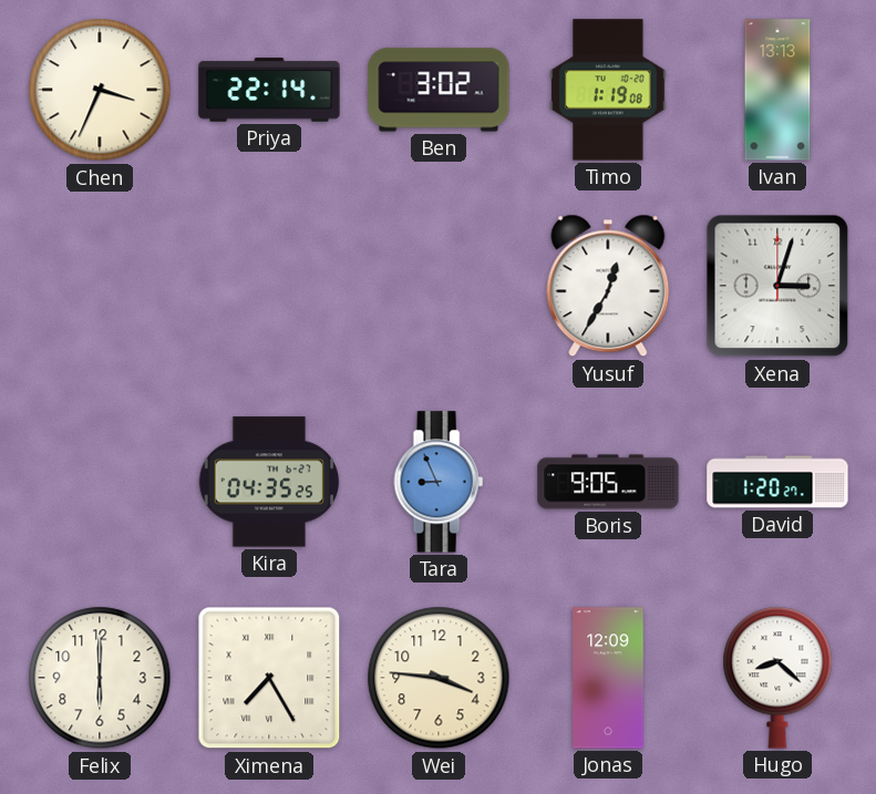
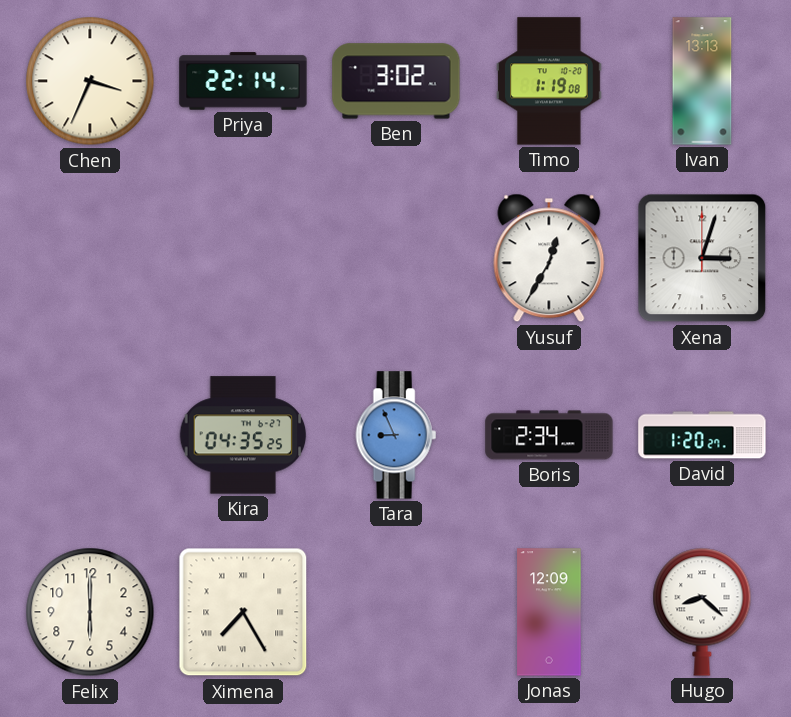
Boris: 9:05 -> 2:34
Wei: 3:46 -> none
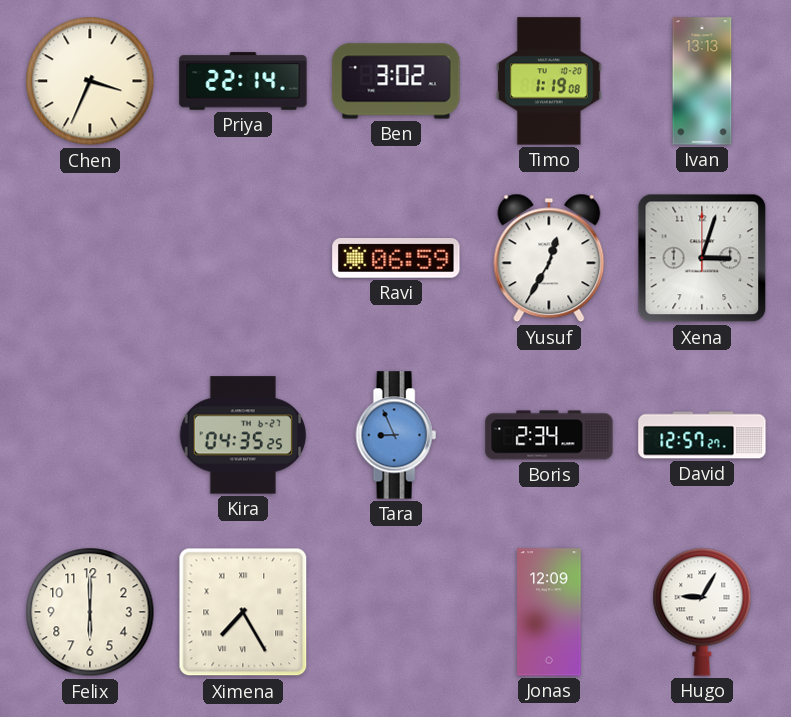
Ravi: none -> 06:59
David: 1:20 -> 12:57
Hugo: 8:22 -> 9:05
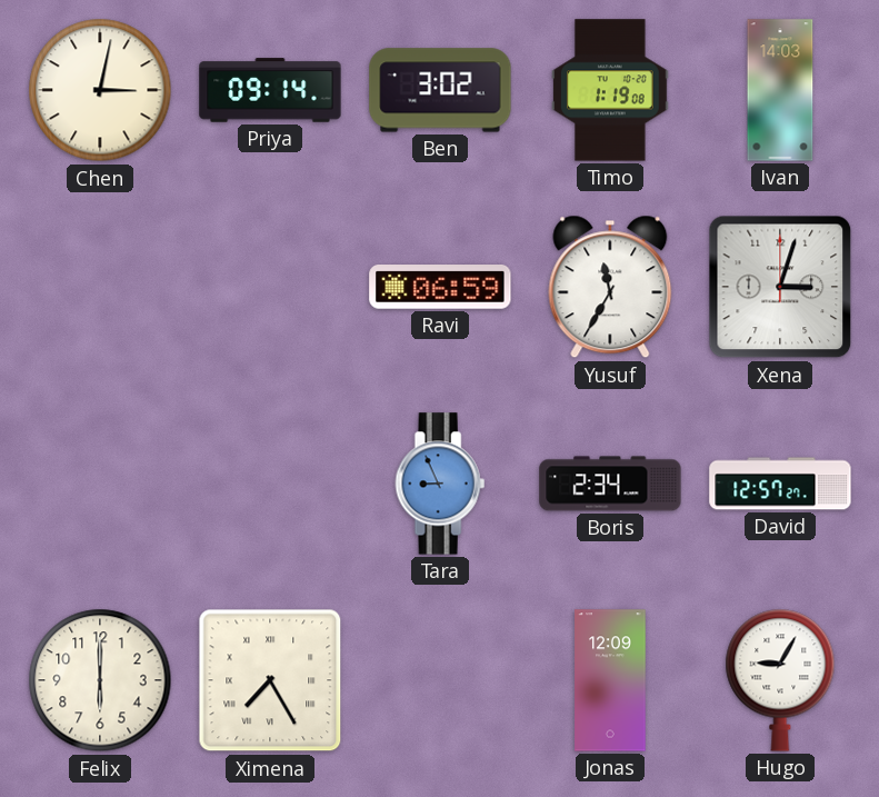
Chen: 3:34 -> 3:02
Priya: 22:14 -> 09:14
Ivan: 13:13 -> 14:03
Yusuf: 12:35 -> 11:35
Kira: 04:35 -> none
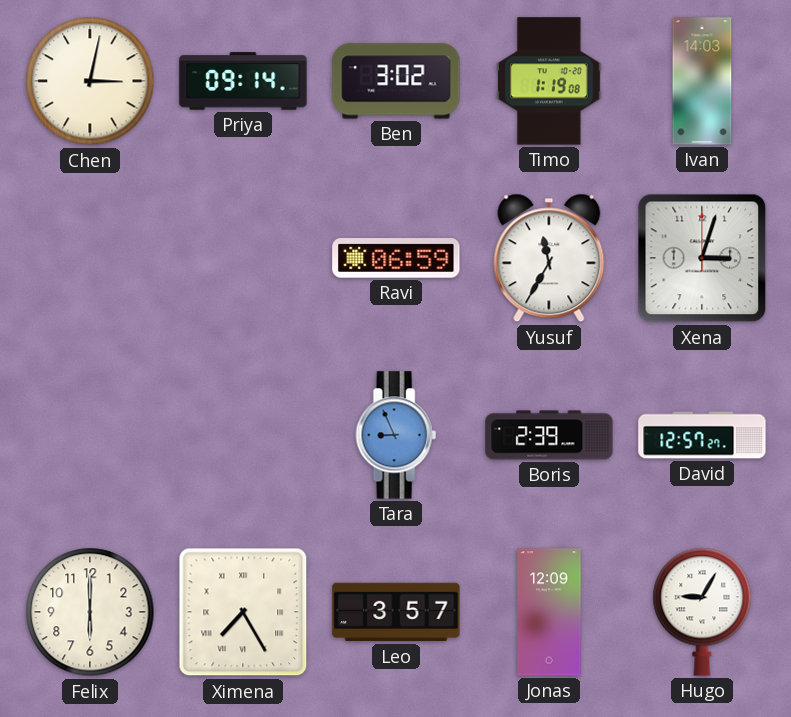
Boris: 2:34 -> 2:39
Leo: none -> 3:57
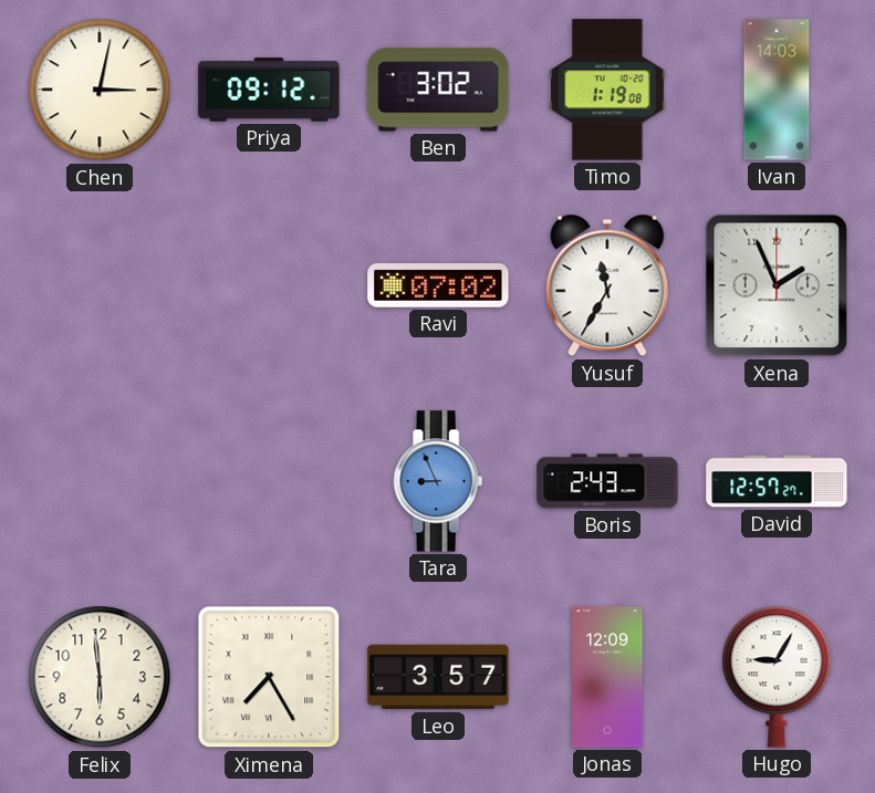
Priya: 09:14 -> 09:12
Ravi: 06:59 -> 07:02
Xena: 3:03 -> 1:56
Boris: 2:39 -> 2:43
Felix: 6:00 -> 5:59
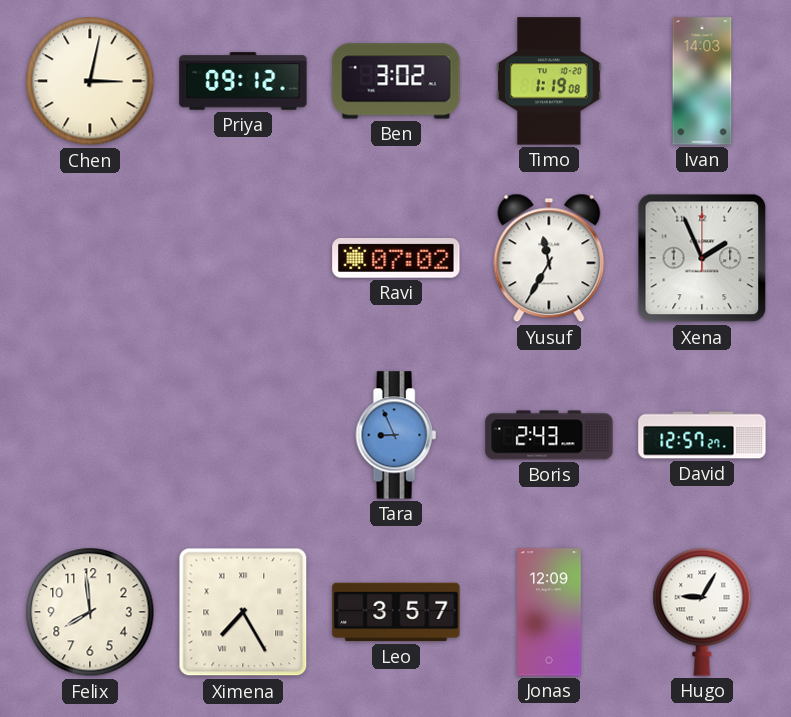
Felix: 5:59 -> 7:59
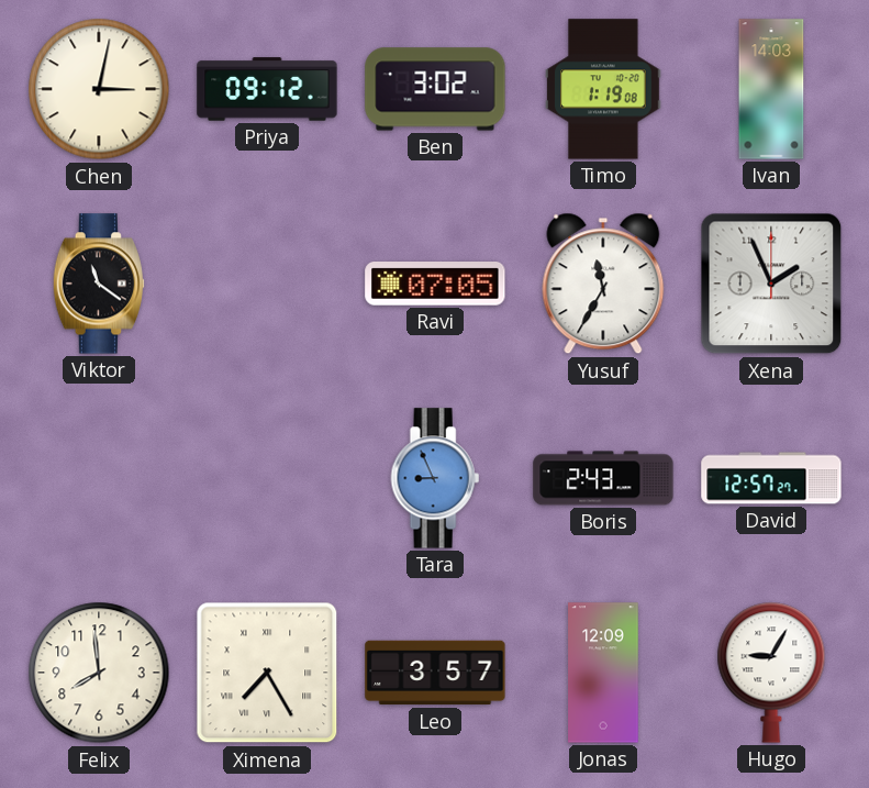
Viktor: none -> 11:21
Ravi: 07:02 -> 07:05
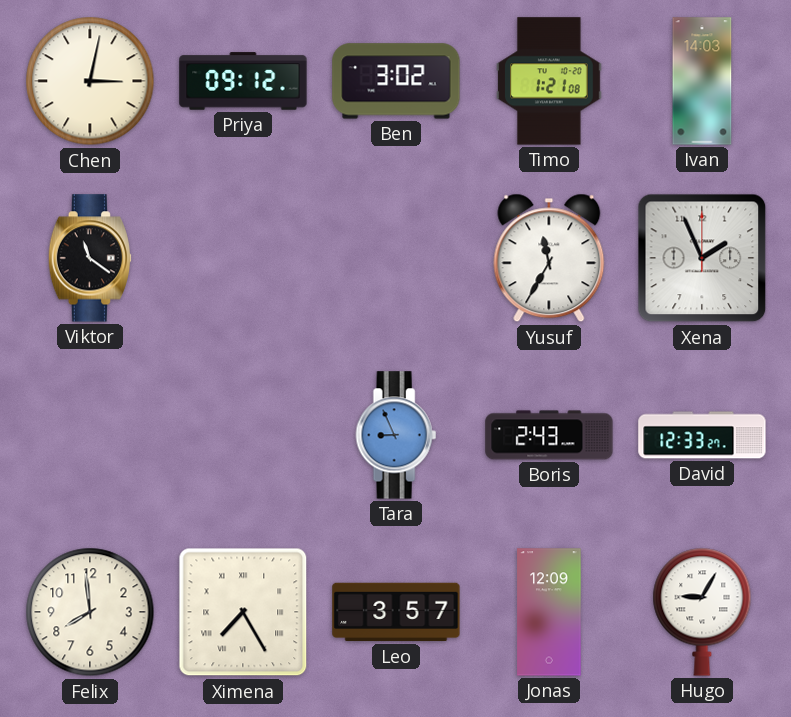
Timo: 1:19 -> 1:21
Ravi: 07:05 -> none
David: 12:57 -> 12:33
